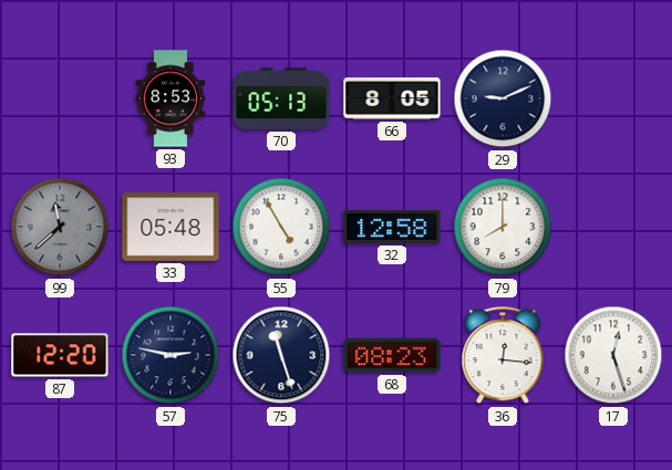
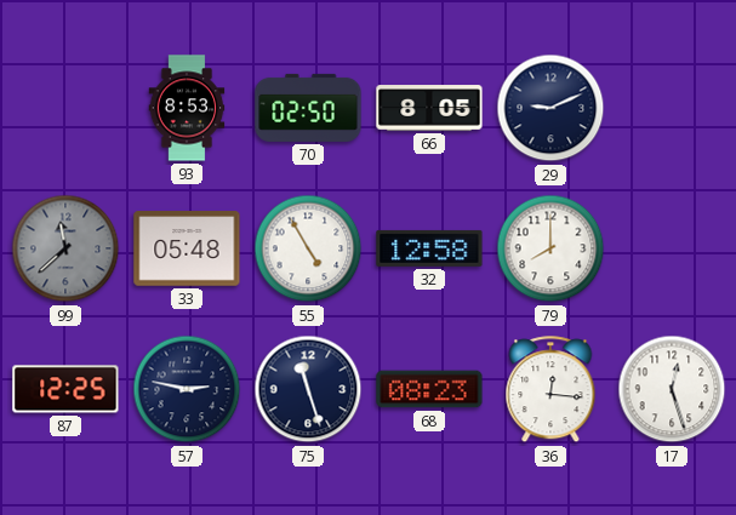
70: 05:13 -> 02:50
87: 12:20 -> 12:25
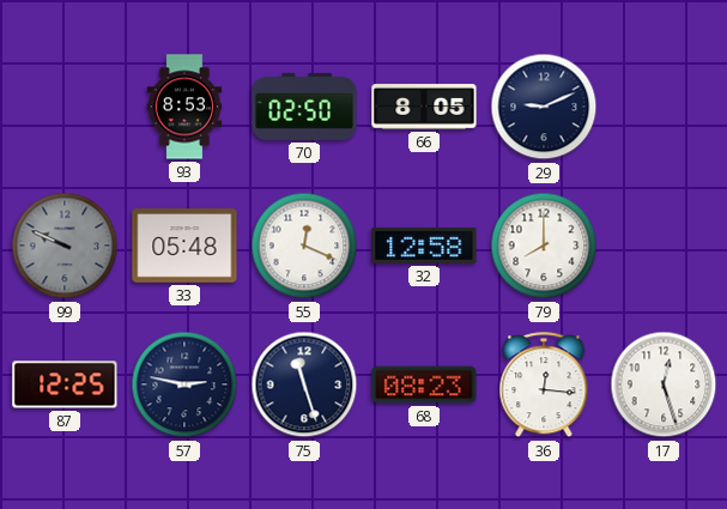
99: 11:38 -> 9:49
55: 4:55 -> 12:19
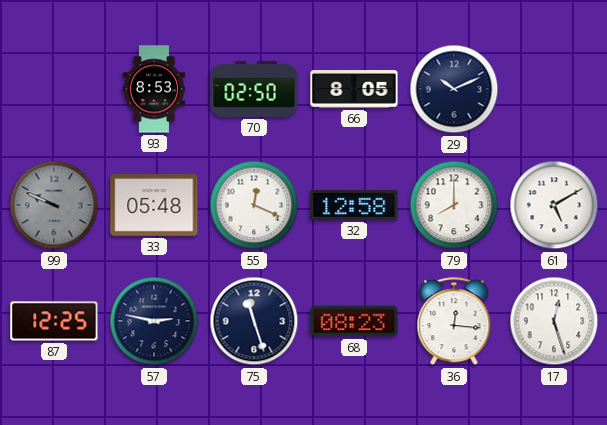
29: 9:11 -> 10:11
61: none -> 5:10
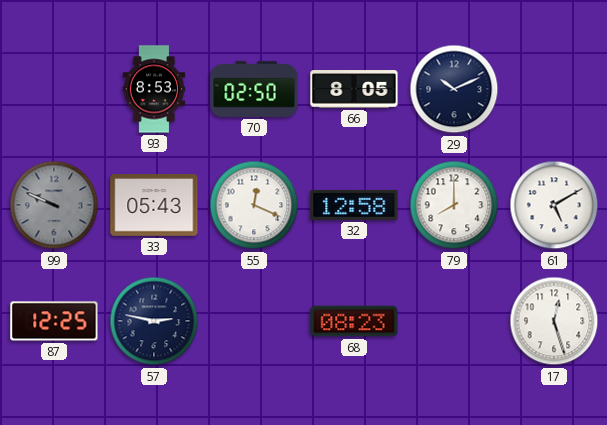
33: 05:48 -> 05:43
75: 11:27 -> none
36: 12:16 -> none
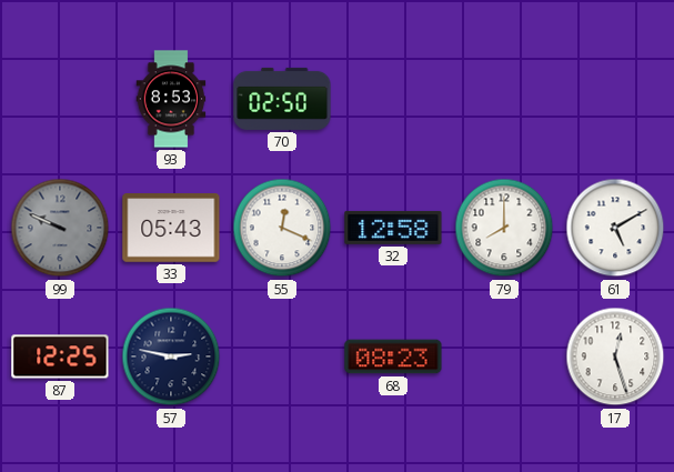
66: 8:05 -> none
29: 10:11 -> none
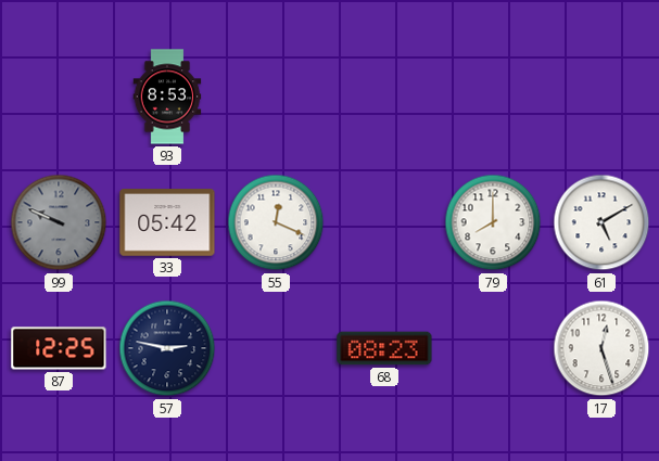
70: 02:50 -> none
33: 05:43 -> 05:42
32: 12:58 -> none
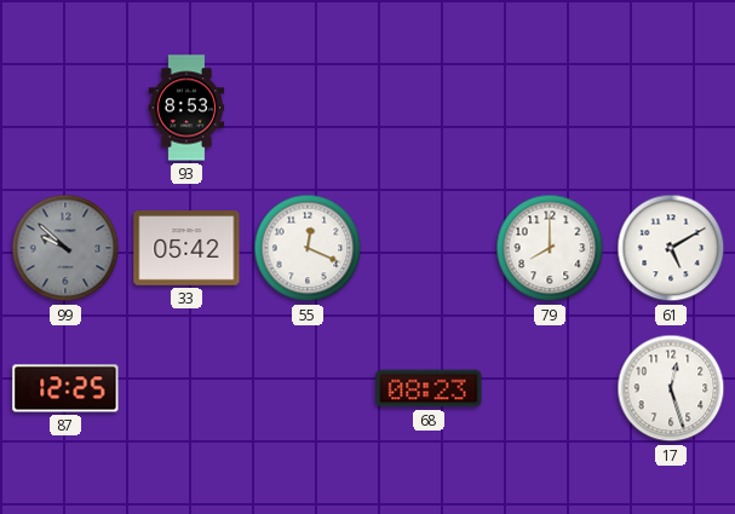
99: 9:49 -> 9:52
57: 2:47 -> none
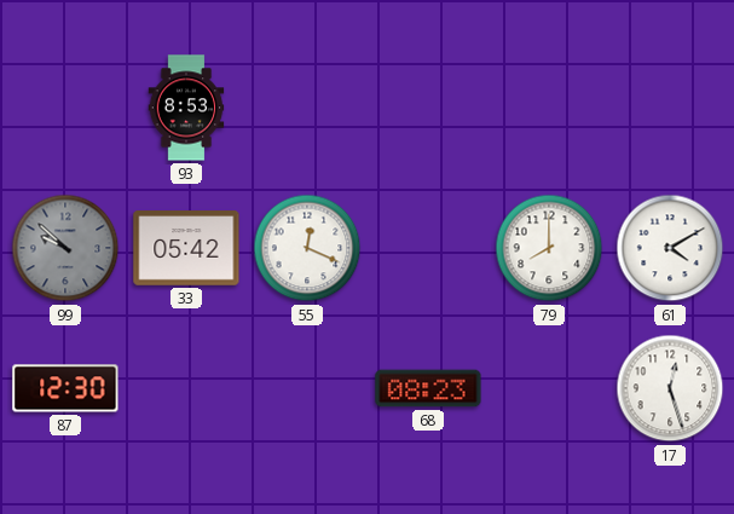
61: 5:10 -> 4:10
87: 12:25 -> 12:30
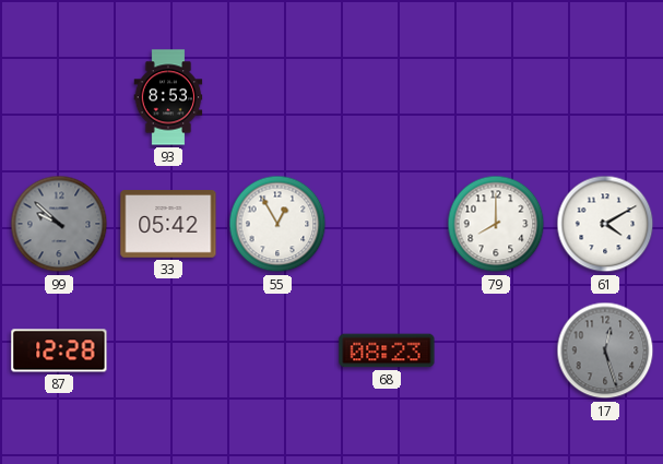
55: 12:19 -> 12:55
87: 12:30 -> 12:28
17 dial: white -> grey
